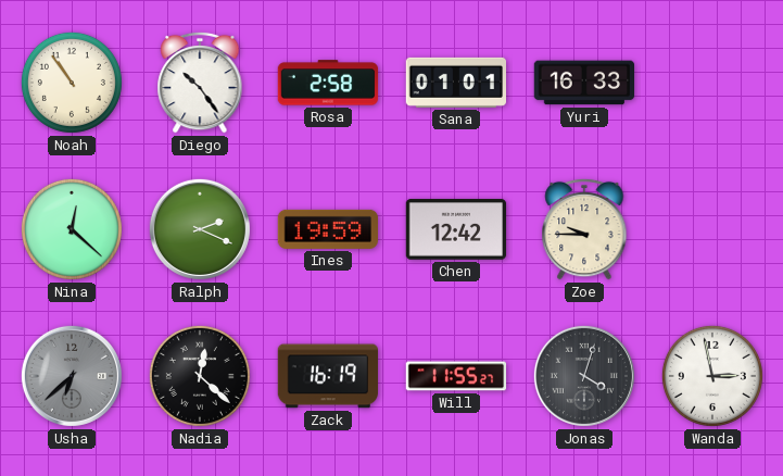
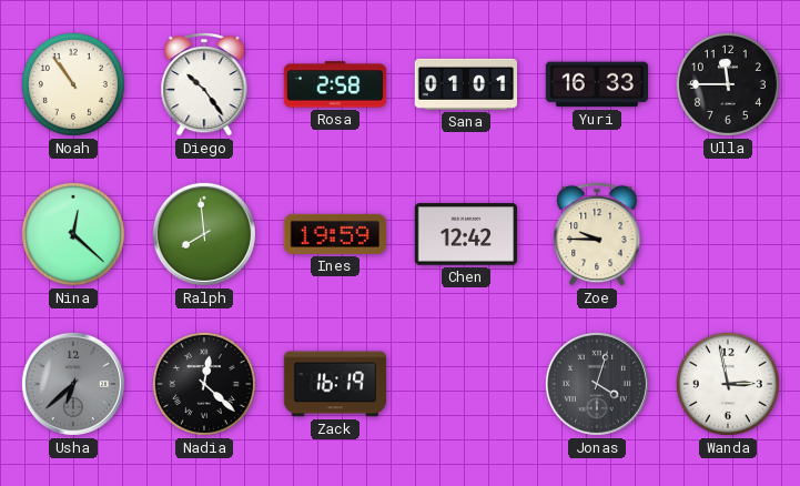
Ulla: none -> 11:45
Ralph: 2:19 -> 7:59
Will: 11:55 -> none
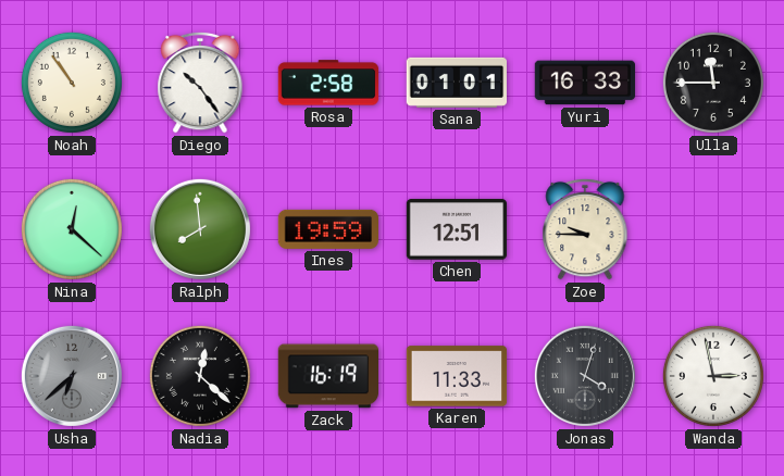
Chen: 12:42 -> 12:51
Karen: none -> 11:33
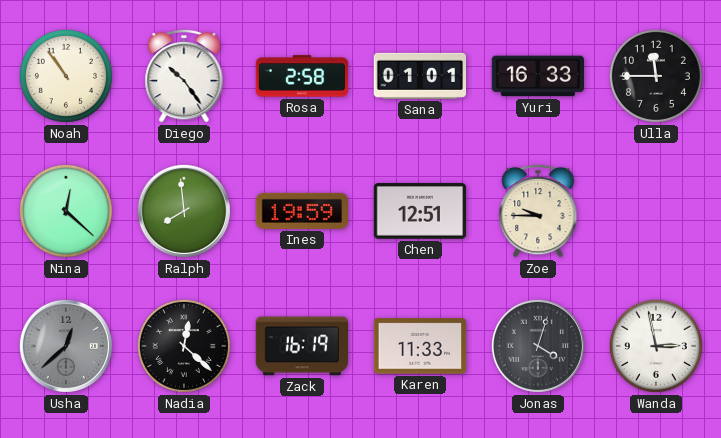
Usha: 6:38 -> 12:38
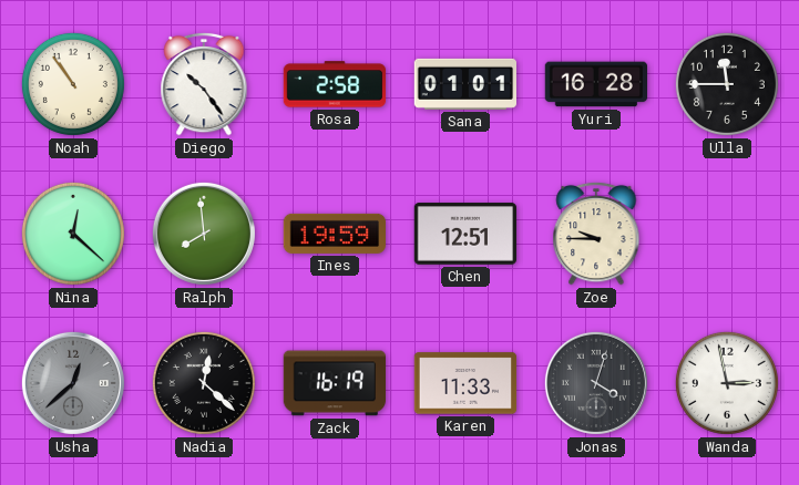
Yuri: 16:33 -> 16:28
